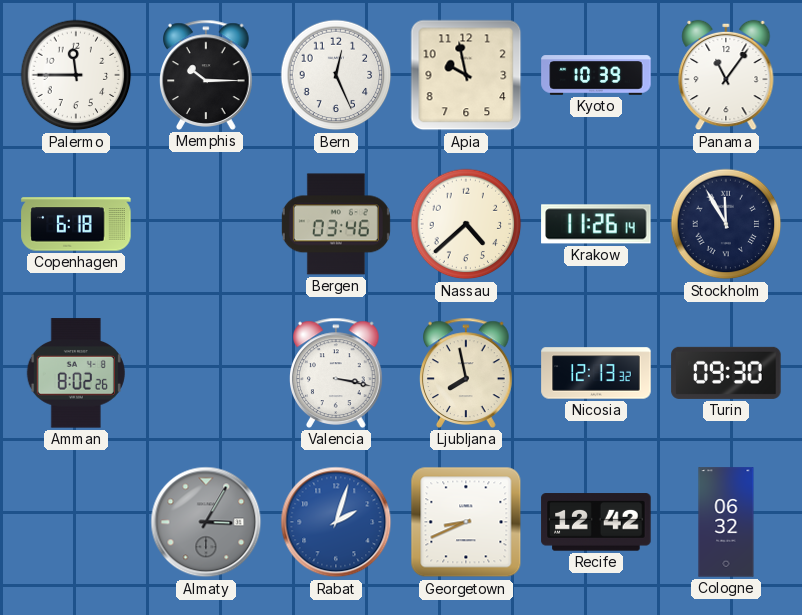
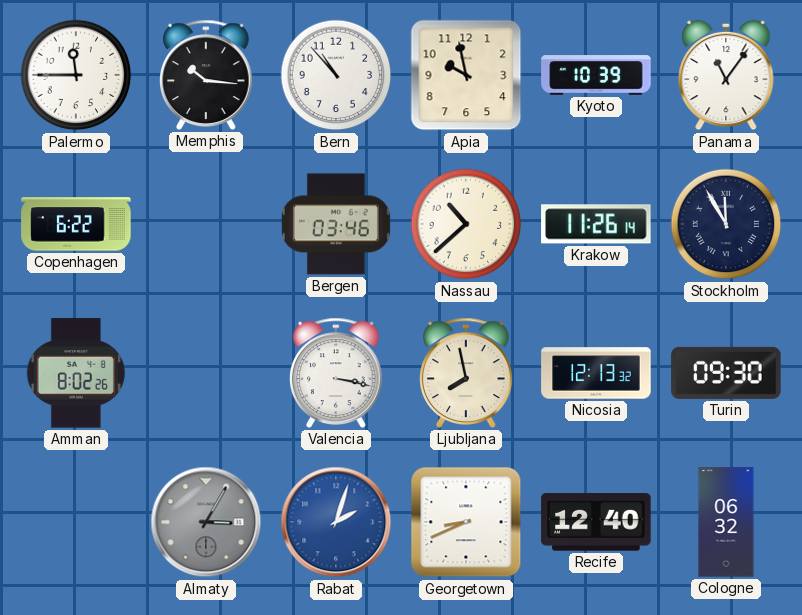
Memphis: 10:15 -> 10:16
Bern: 12:26 -> 10:53
Copenhagen: 6:18 -> 6:22
Nassau: 4:38 -> 10:38
Recife: 12:42 -> 12:40
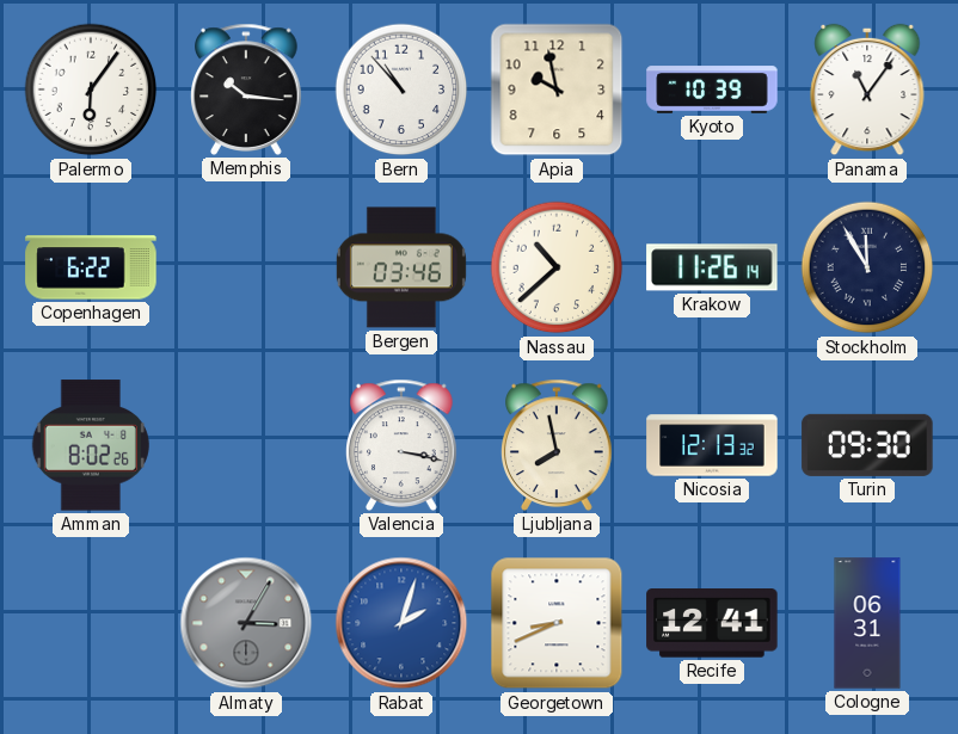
Palermo: 11:45 -> 6:06
Recife: 12:40 -> 12:41
Cologne: 06:32 -> 06:31
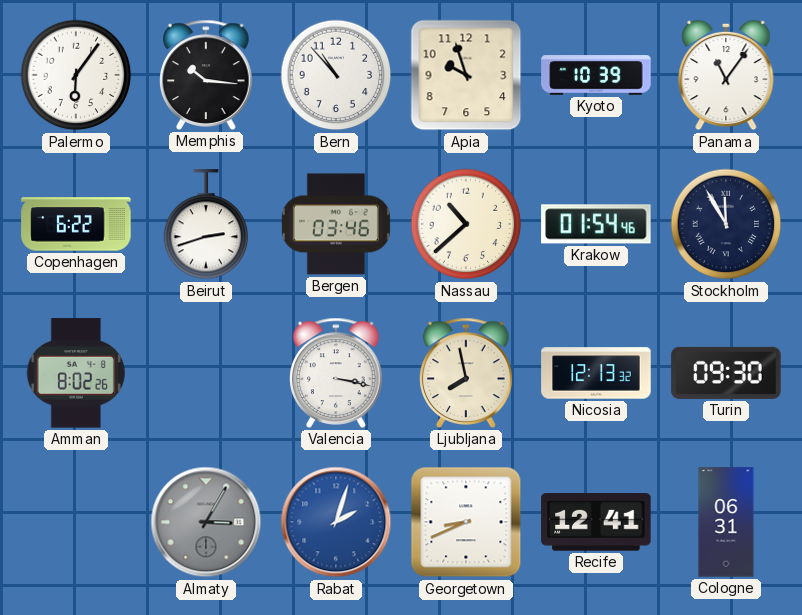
Apia: 9:58 -> 9:57
Beirut: none -> 2:42
Krakow: 11:26 -> 01:54
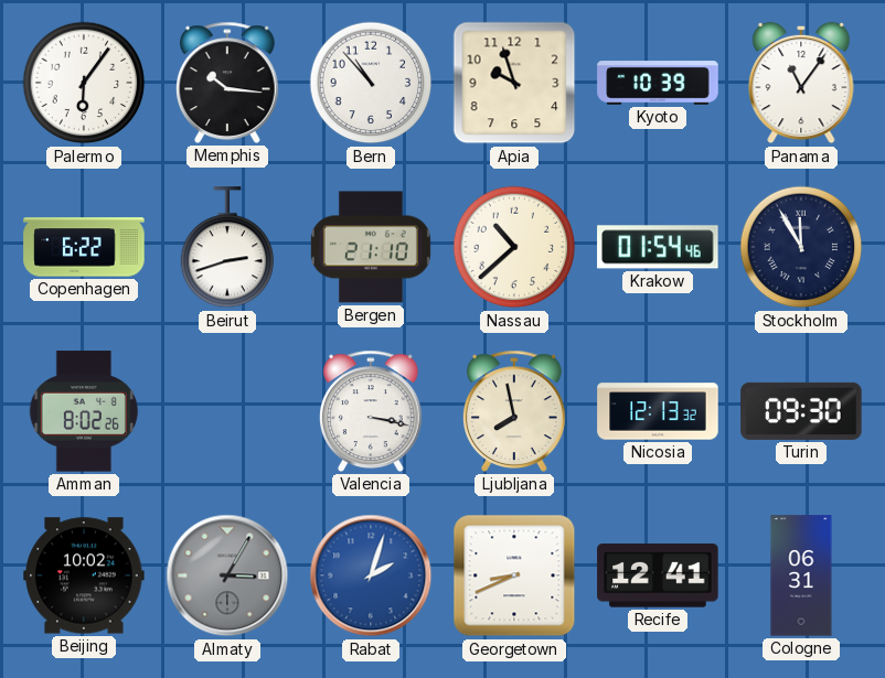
Bergen: 03:46 -> 21:10
Beijing: none -> 10:02
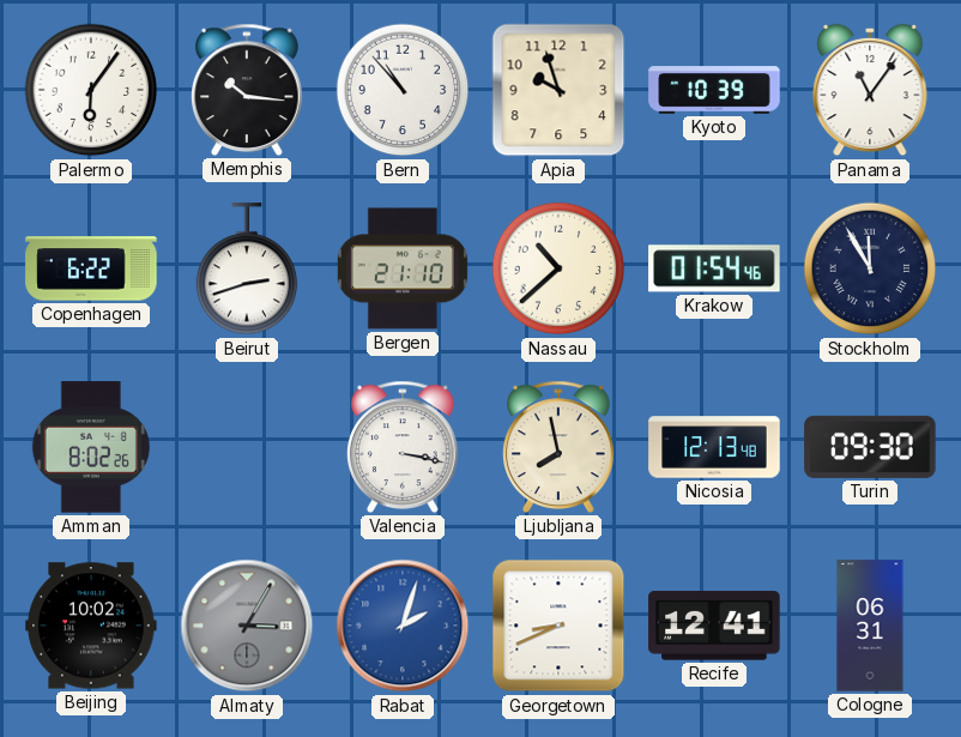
Nicosia: 12:13:32 -> 12:13:48
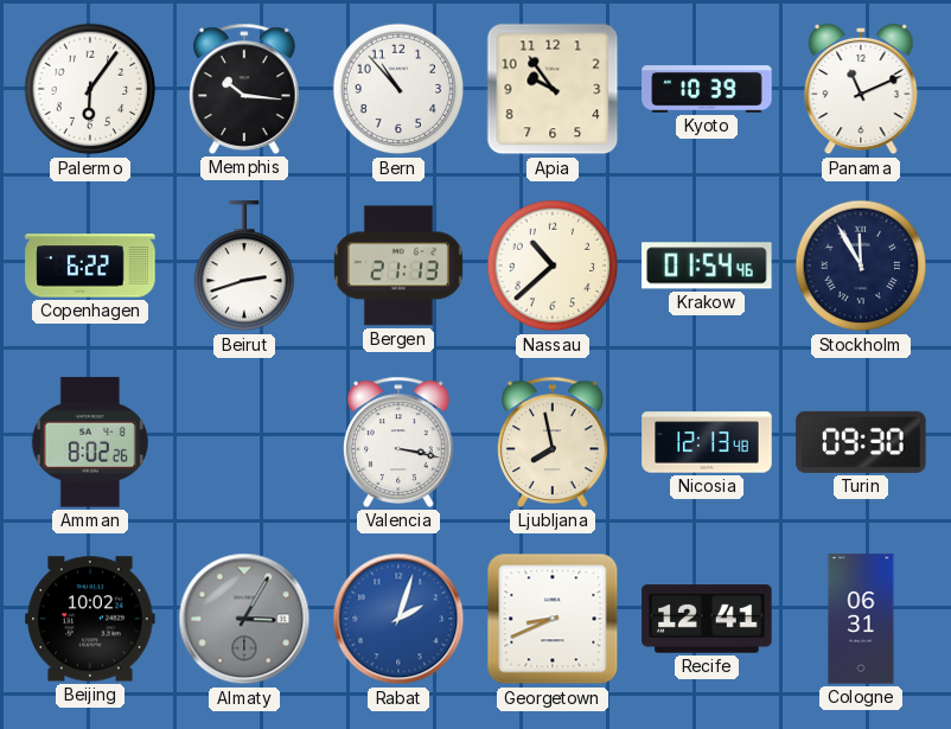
Apia: 9:57 -> 9:54
Panama: 11:06 -> 11:11
Bergen: 21:10 -> 21:13
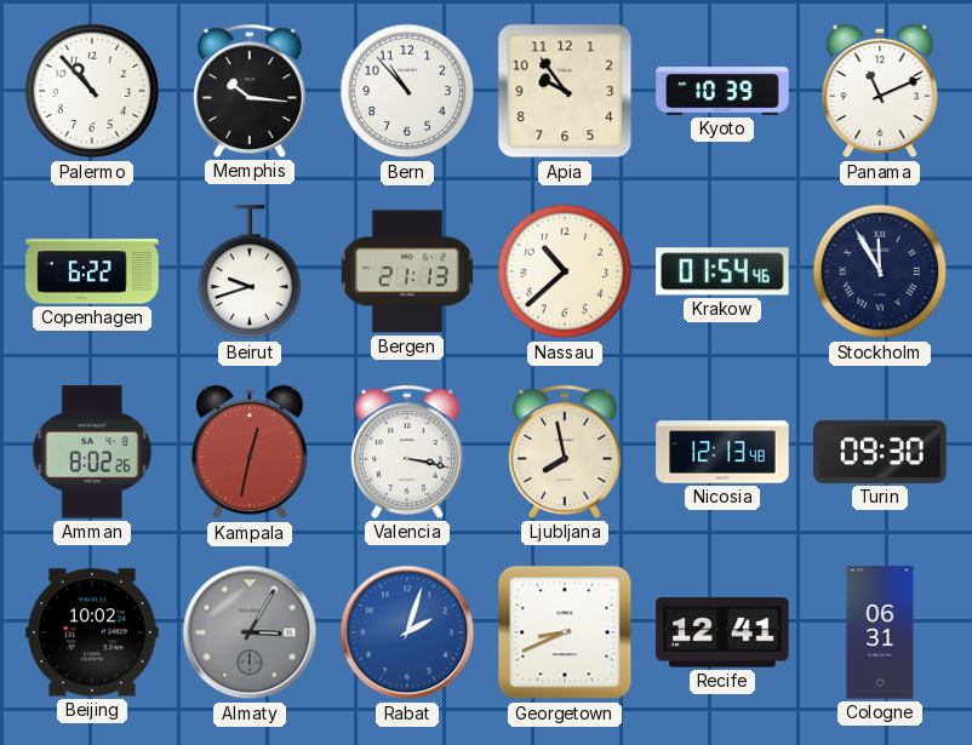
Palermo: 6:06 -> 10:53
Beirut: 2:42 -> 9:42
Kampala: none -> 12:32
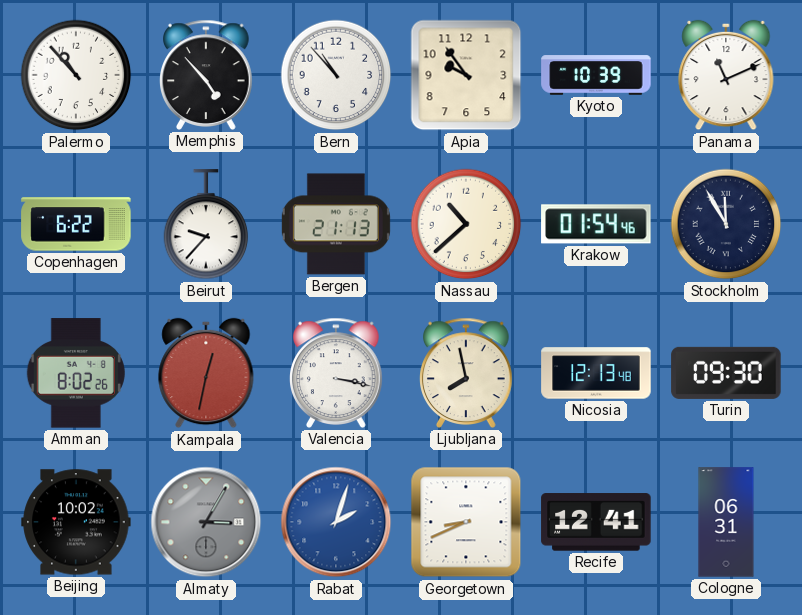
Memphis: 10:16 -> 4:53
Beirut: 9:42 -> 9:37
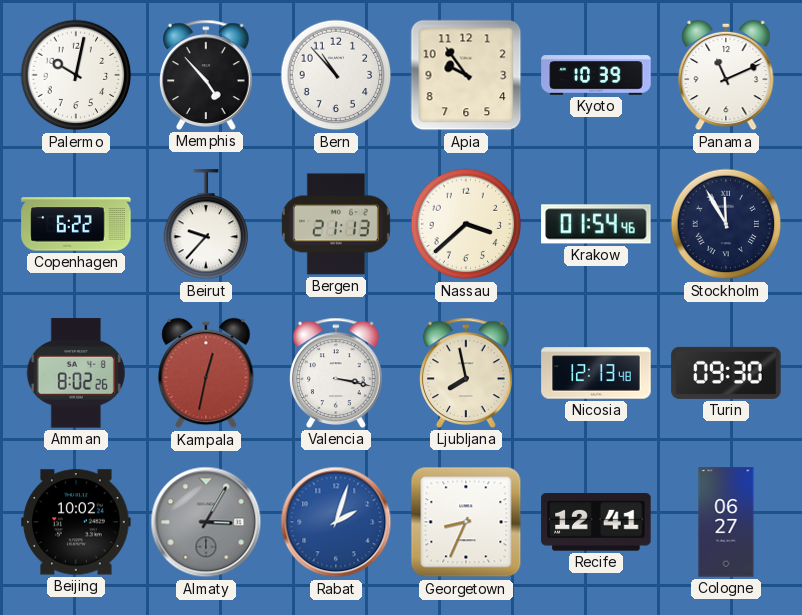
Palermo: 10:53 -> 10:02
Nassau: 10:38 -> 3:38
Georgetown: 8:41 -> 8:34
Cologne: 06:31 -> 06:27
